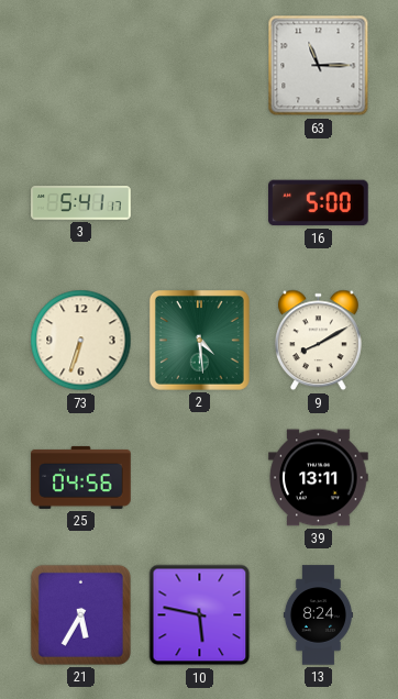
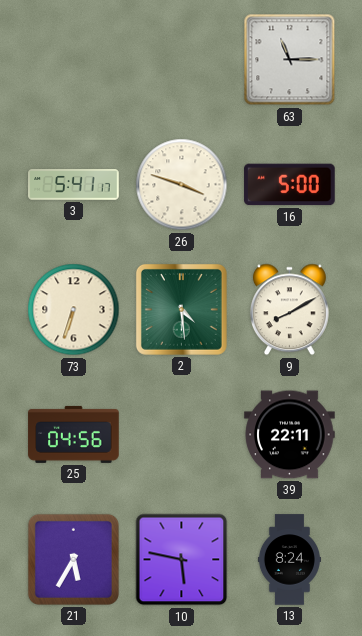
26: none -> 3:48
39: 13:11 -> 22:11
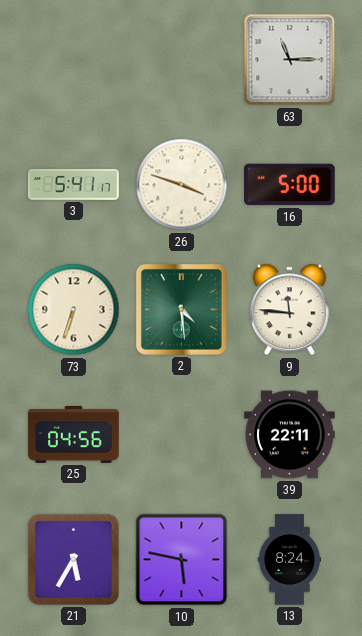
9: 8:10 -> 11:46
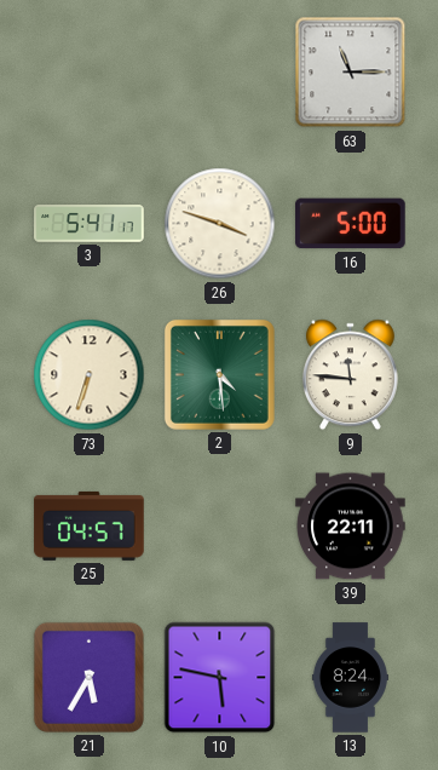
25: 04:56 -> 04:57
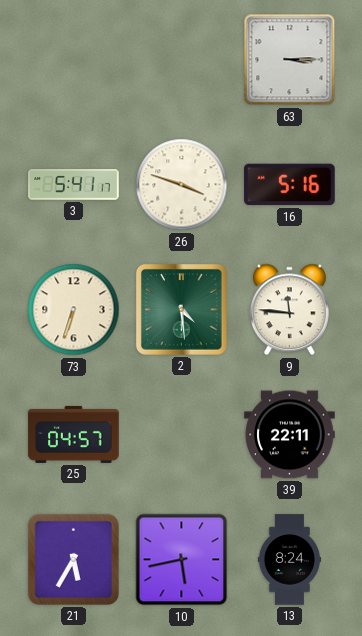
63: 11:15 -> 3:15
16: 5:00 -> 5:16
10: 5:47 -> 5:43
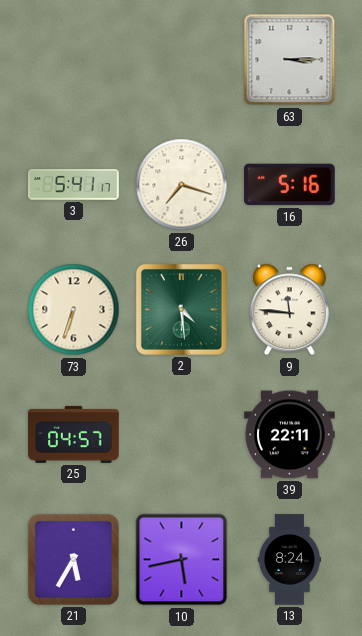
26: 3:48 -> 7:18
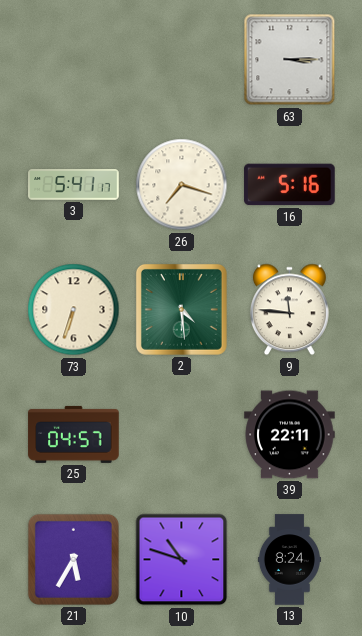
10: 5:43 -> 10:48
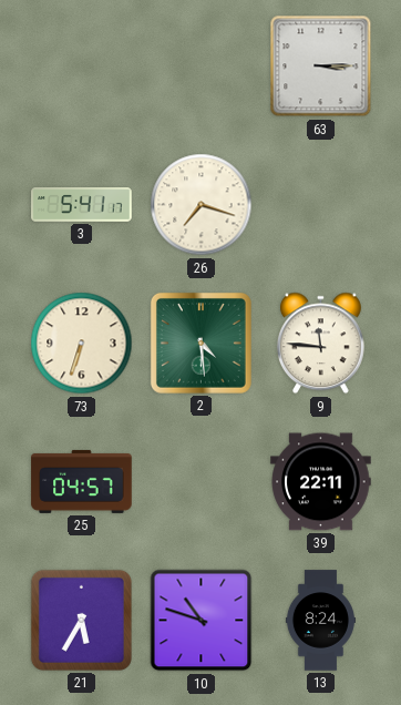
16: 5:16 -> none
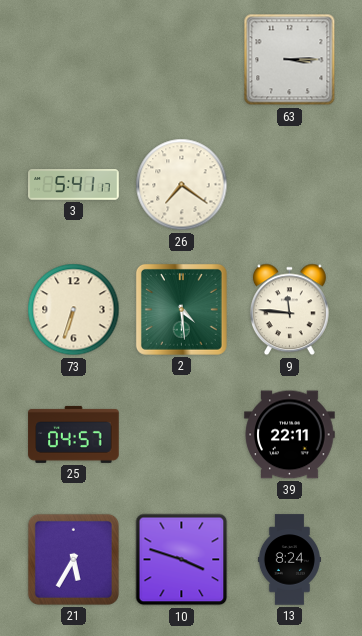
26: 7:18 -> 7:21
10: 10:48 -> 3:48
